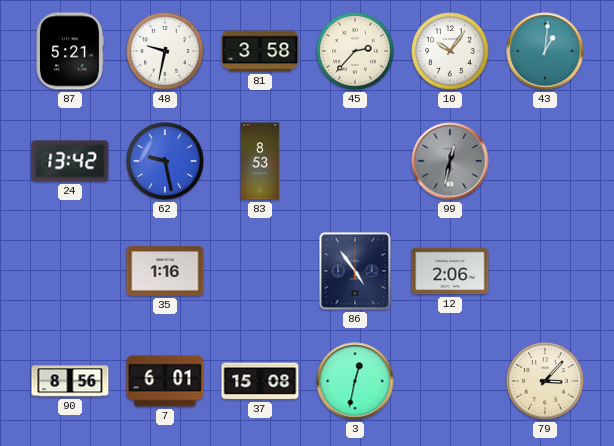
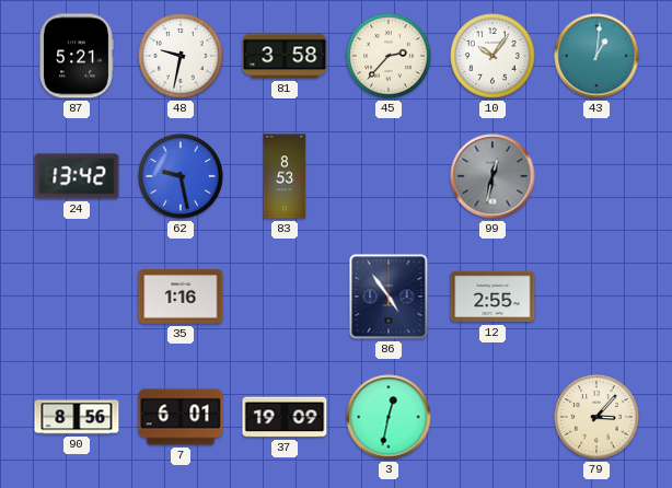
12: 2:06 -> 2:55
37: 15:08 -> 19:09
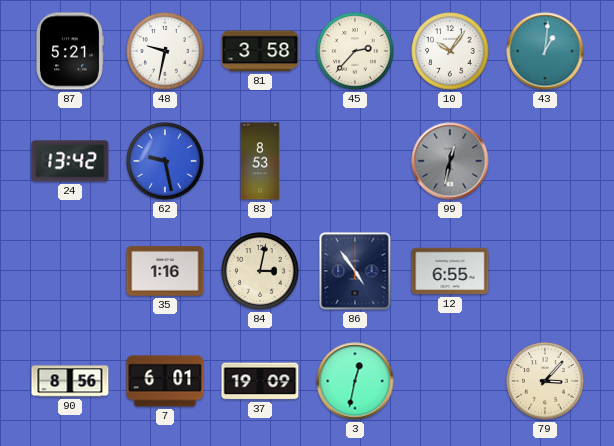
84: none -> 3:02
12: 2:55 -> 6:55
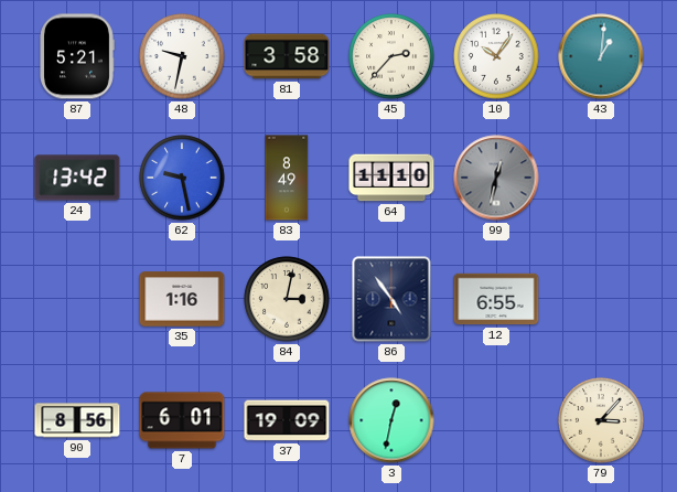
83: 8:53 -> 8:49
64: none -> 11:10
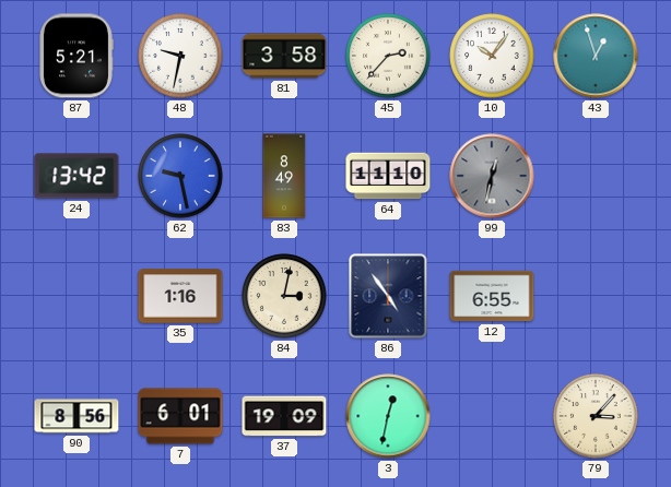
43: 1:01 -> 12:57
